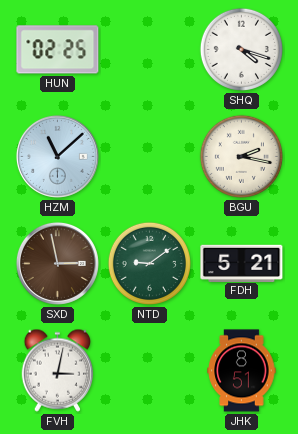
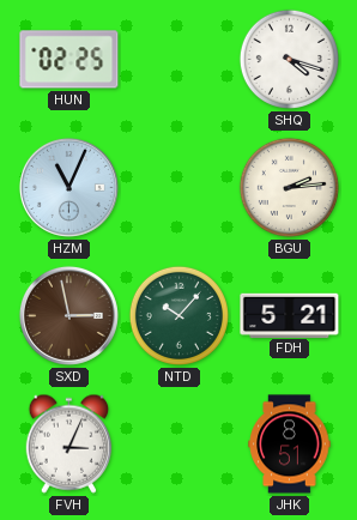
HZM: 11:08 -> 11:04
BGU: 2:17 -> 2:14
NTD: 9:09 -> 10:07
FVH: 3:02 -> 3:04
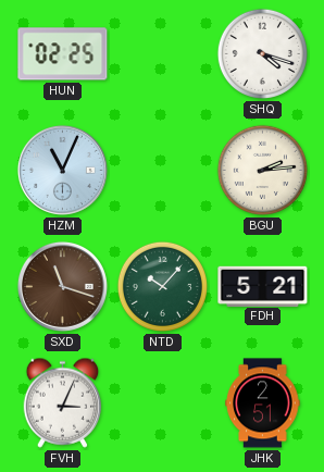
SXD: 2:58 -> 11:18
JHK: 8:51 -> 2:51
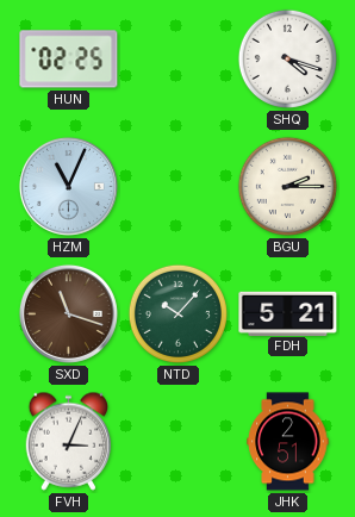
BGU: 2:14 -> 2:15
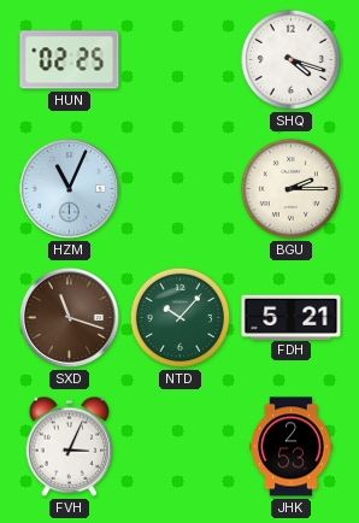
JHK: 2:51 -> 2:53
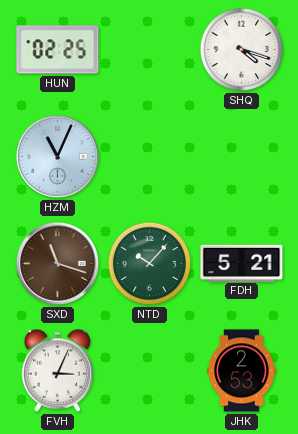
BGU: 2:15 -> none
